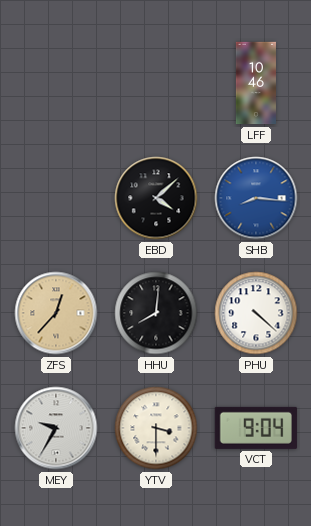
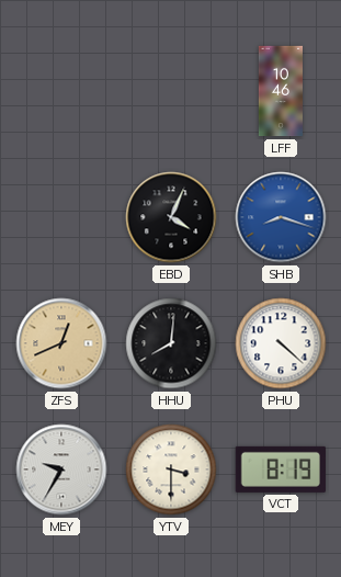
EBD: 4:08 -> 4:04
SHB: 8:16 -> 8:18
ZFS: 12:37 -> 12:41
VCT: 9:04 -> 8:19
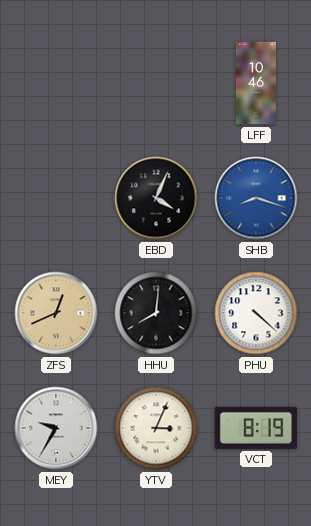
YTV: 3:30 -> 3:04
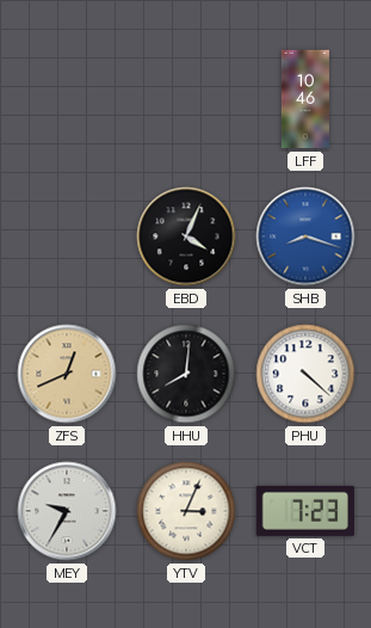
VCT: 8:19 -> 7:23
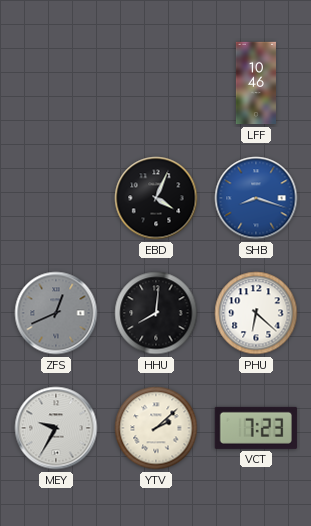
ZFS dial: champagne -> grey
PHU: 4:22 -> 6:22
YTV: 3:04 -> 2:08
